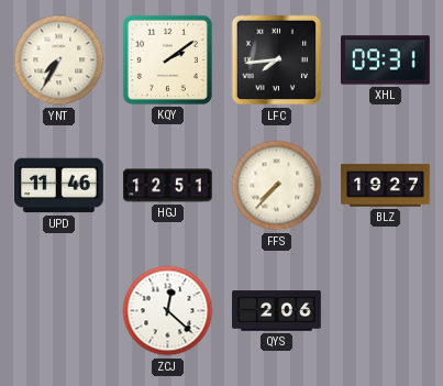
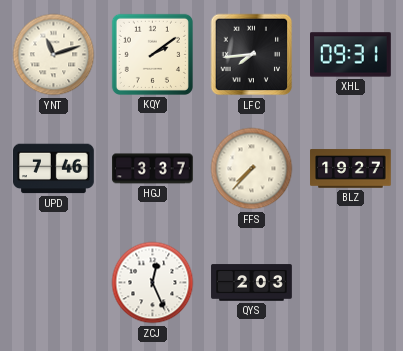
YNT: 7:35 -> 11:12
UPD: 11:46 -> 7:46
HGJ: 12:51 -> 3:37
ZCJ: 12:22 -> 12:26
QYS: 2:06 -> 2:03
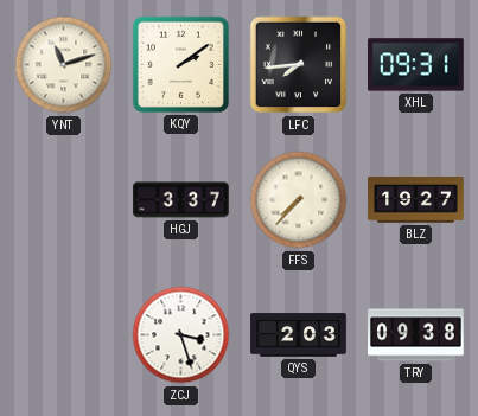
UPD: 7:46 -> none
ZCJ: 12:26 -> 3:27
TRY: none -> 09:38
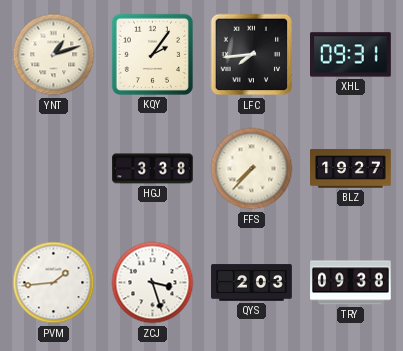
YNT: 11:12 -> 1:12
KQY: 2:09 -> 2:06
HGJ: 3:37 -> 3:38
PVM: none -> 1:44
